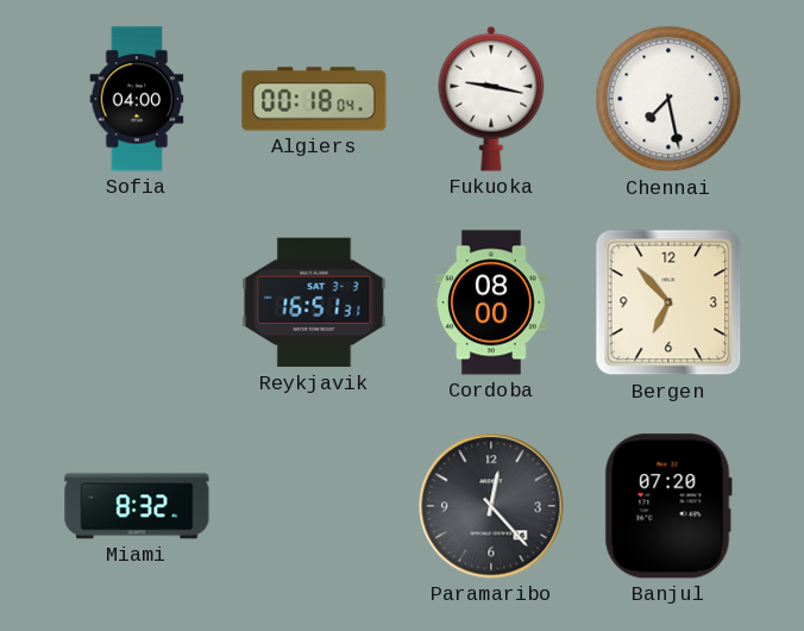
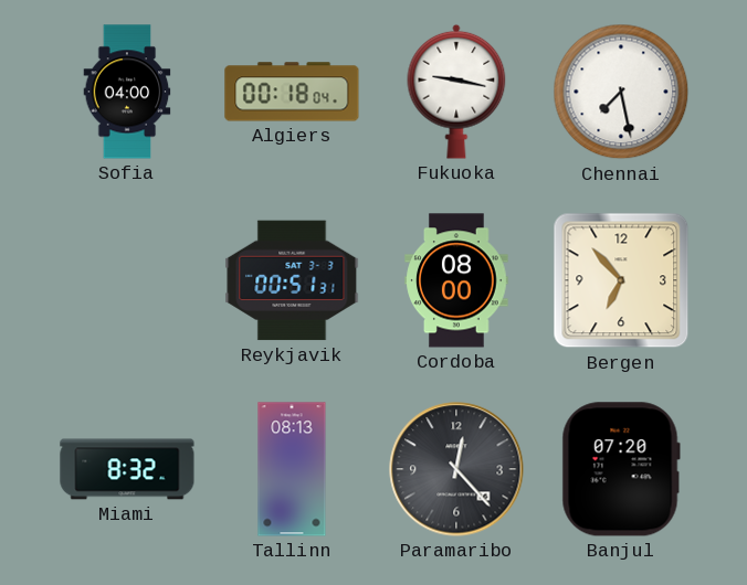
Reykjavik: 16:51 -> 00:51
Tallinn: none -> 08:13
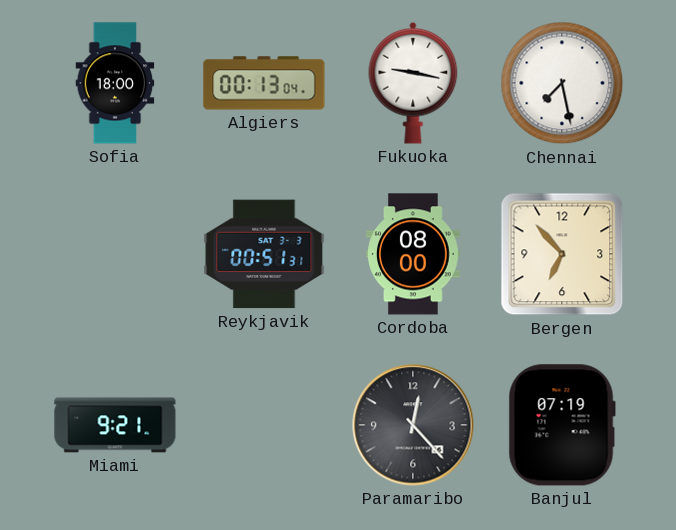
Sofia: 04:00 -> 18:00
Algiers: 00:18 -> 00:13
Miami: 8:32 -> 9:21
Tallinn: 08:13 -> none
Banjul: 07:20 -> 07:19
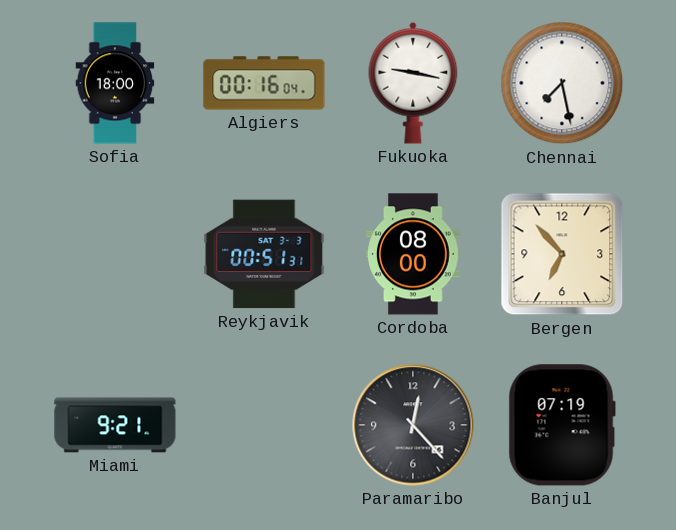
Algiers: 00:13 -> 00:16
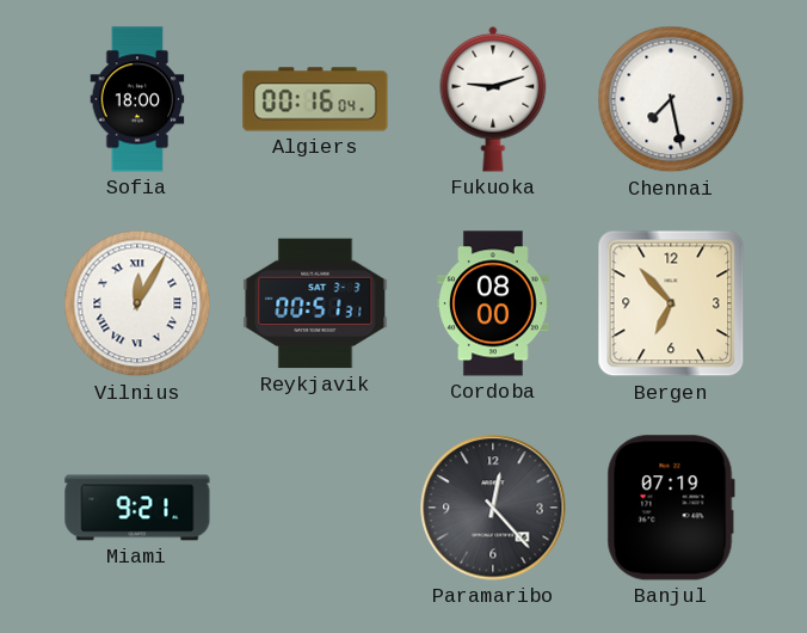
Fukuoka: 9:17 -> 9:12
Vilnius: none -> 12:05
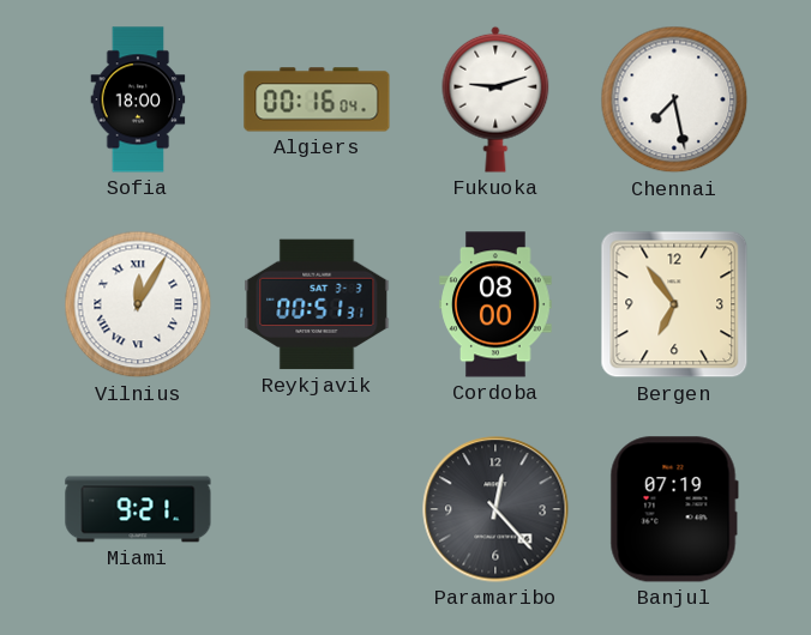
Bergen: 6:53 -> 6:54
